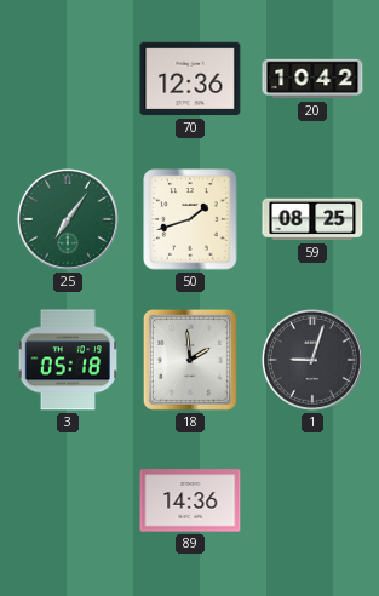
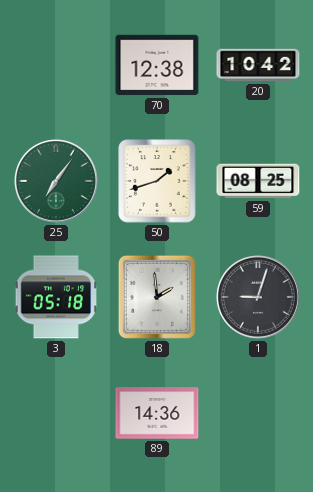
70: 12:36 -> 12:38
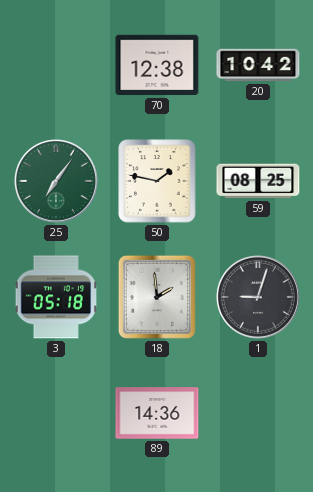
50: 1:42 -> 1:47
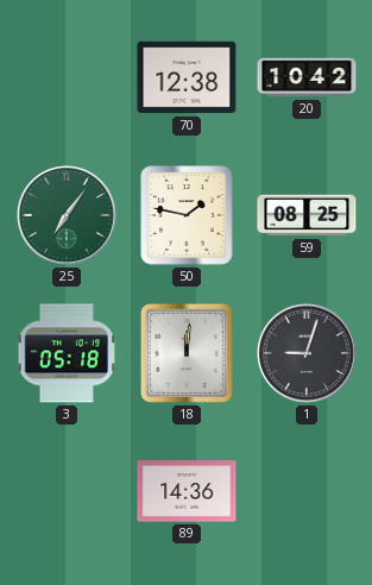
18: 1:59 -> 12:01
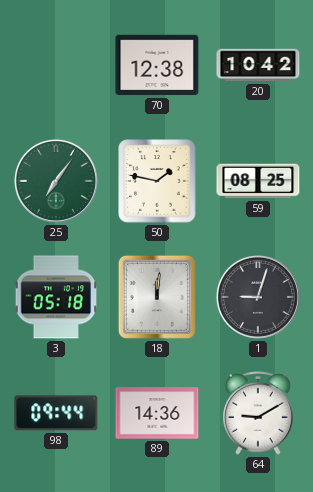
98: none -> 09:44
64: none -> 9:10
